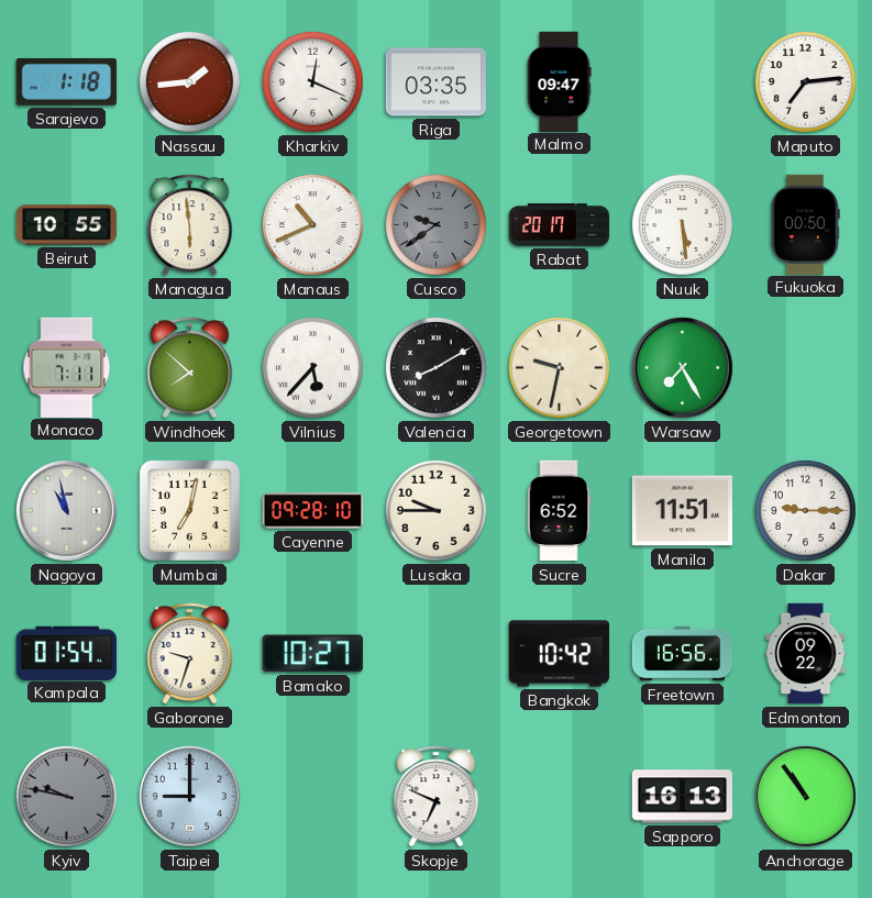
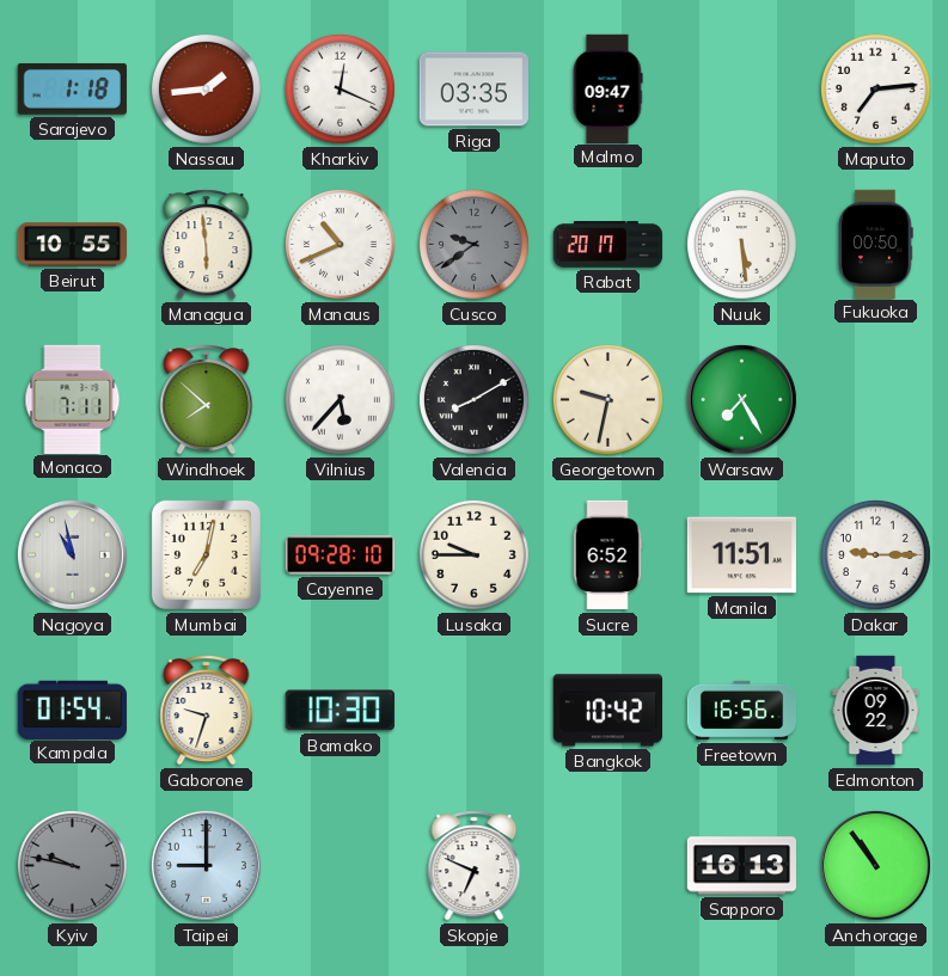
Bamako: 10:27 -> 10:30
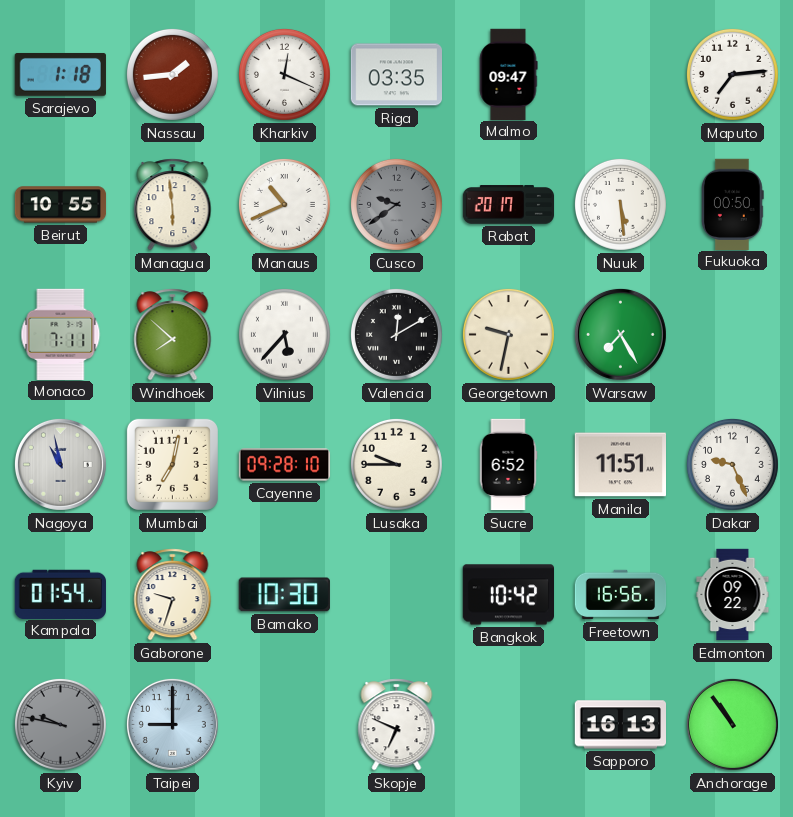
Valencia: 8:10 -> 12:10
Dakar: 9:15 -> 9:26
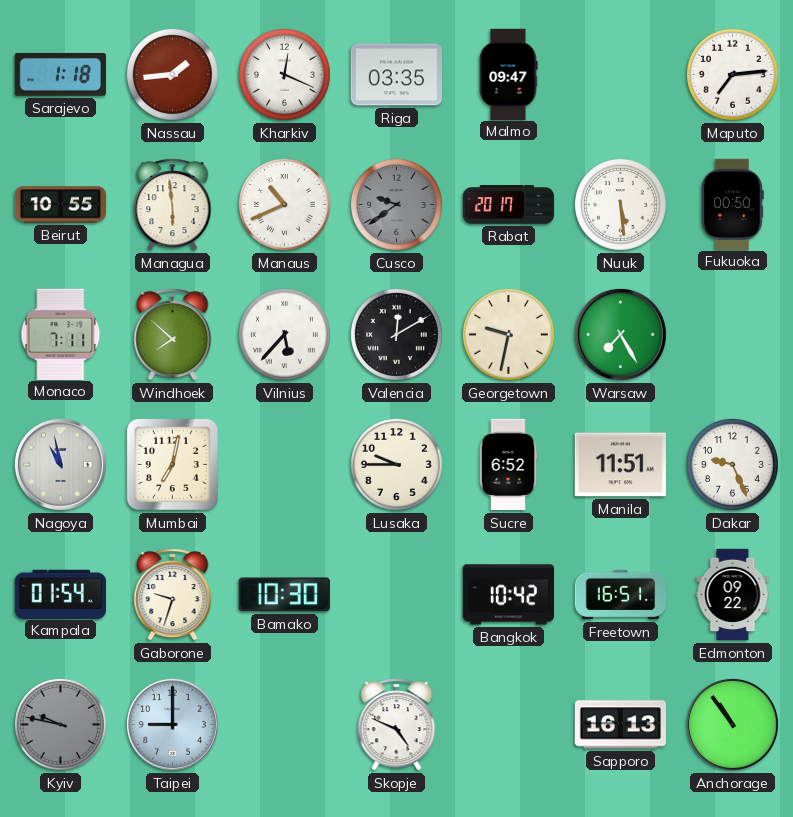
Cayenne: 09:28 -> none
Freetown: 16:56 -> 16:51
Skopje: 6:49 -> 4:49
